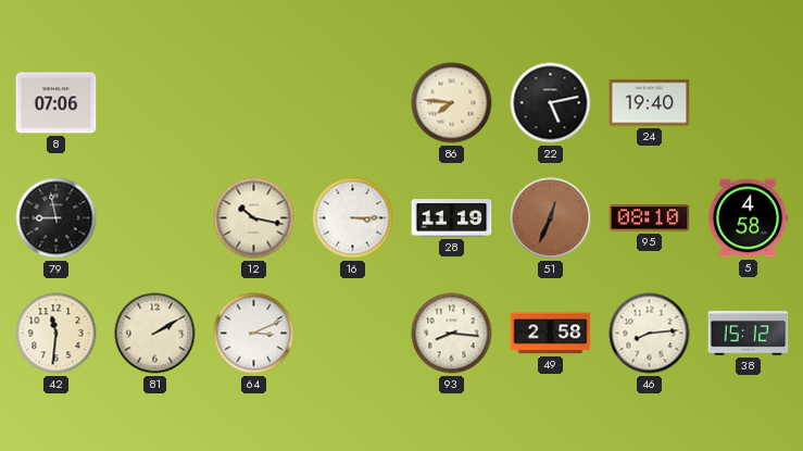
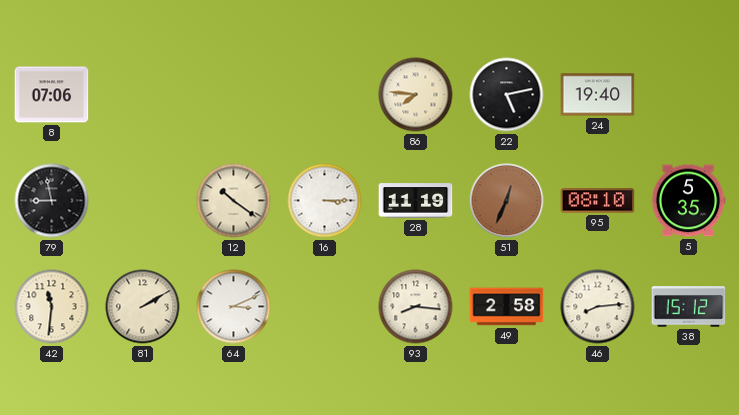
12: 10:17 -> 10:21
5: 4:58 -> 5:35
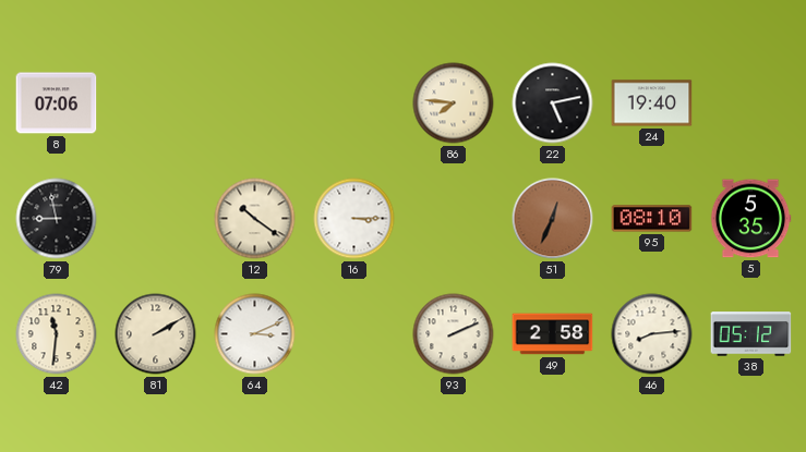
28: 11:19 -> none
93: 8:16 -> 2:11
38: 15:12 -> 05:12
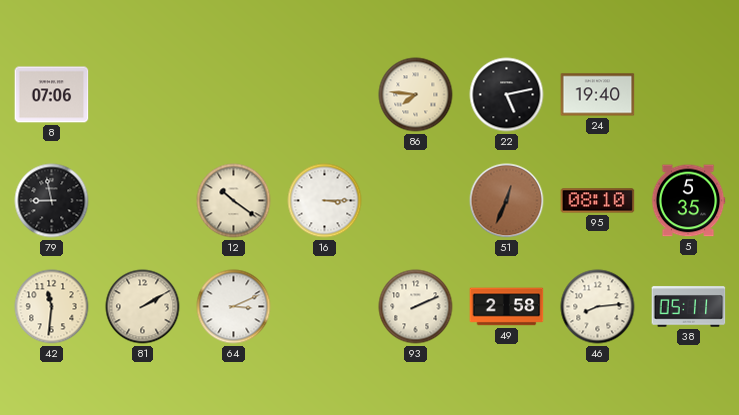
38: 05:12 -> 05:11
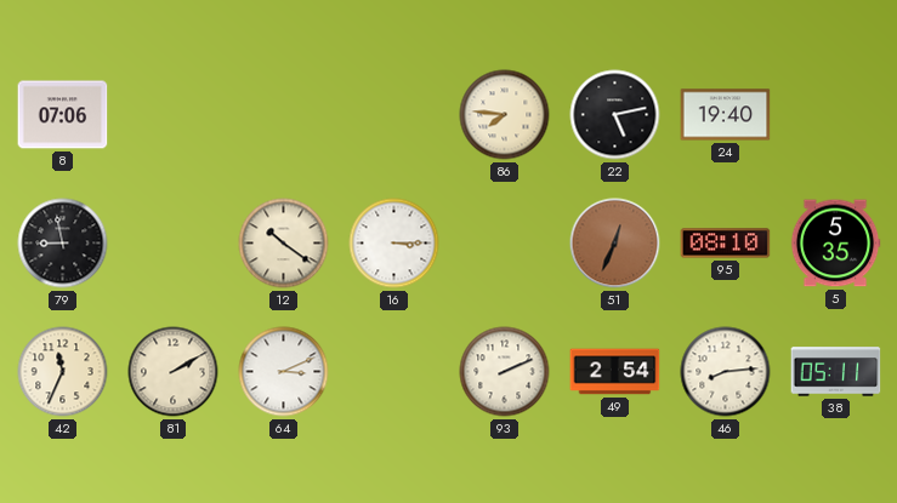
42: 11:31 -> 11:34
49: 2:58 -> 2:54
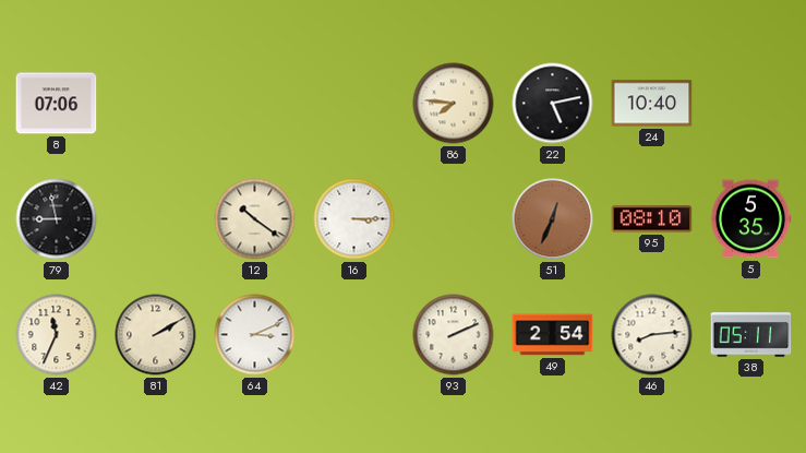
24: 19:40 -> 10:40
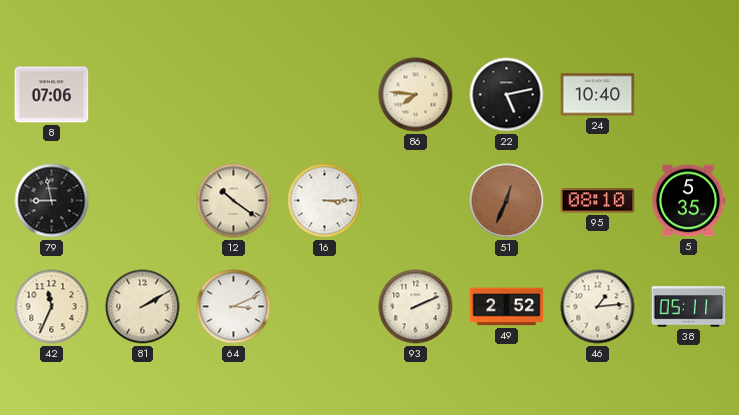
49: 2:54 -> 2:52
46: 8:14 -> 1:14
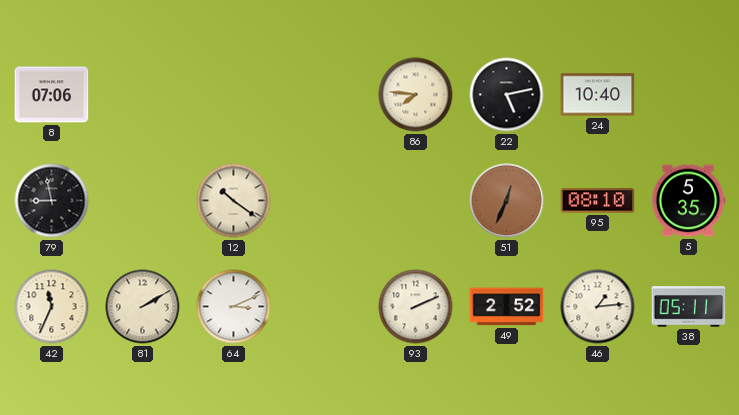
16: 3:15 -> none
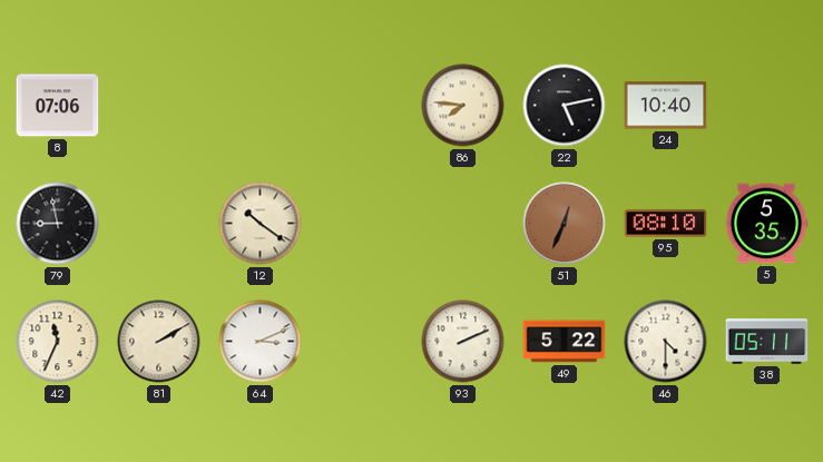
49: 2:52 -> 5:22
46: 1:14 -> 4:30
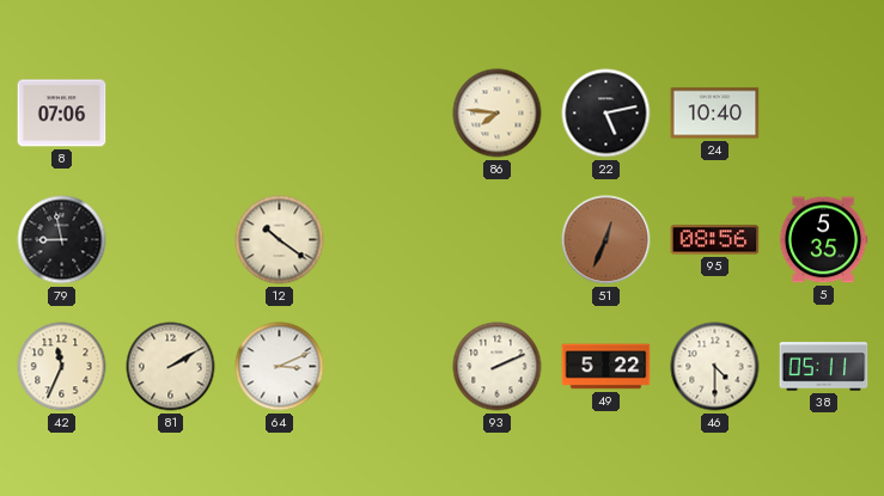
95: 08:10 -> 08:56
